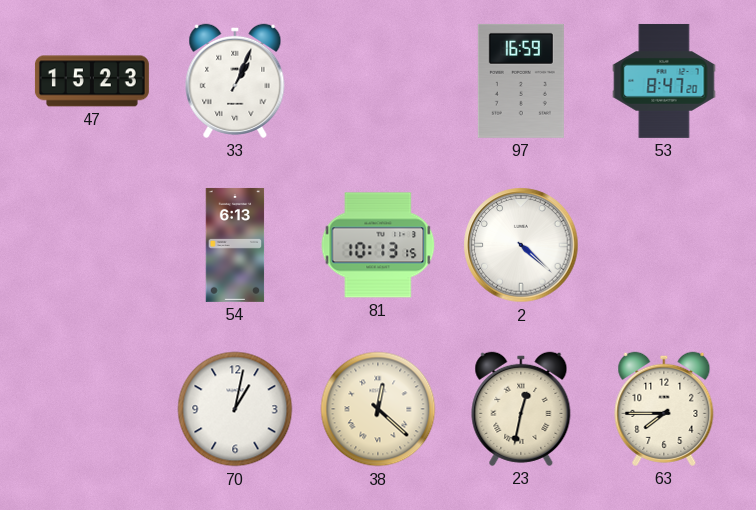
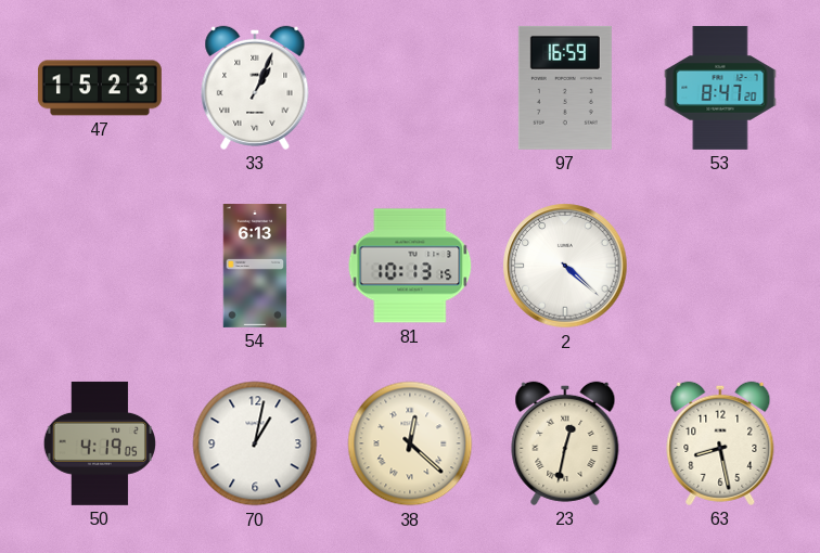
50: none -> 4:19
63: 7:45 -> 8:28
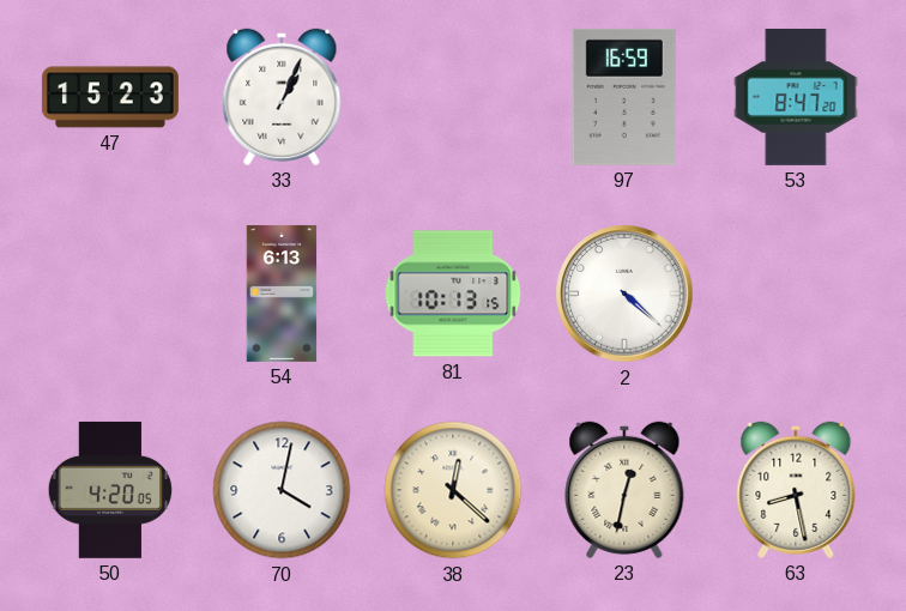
50: 4:19 -> 4:20
70: 1:02 -> 4:02
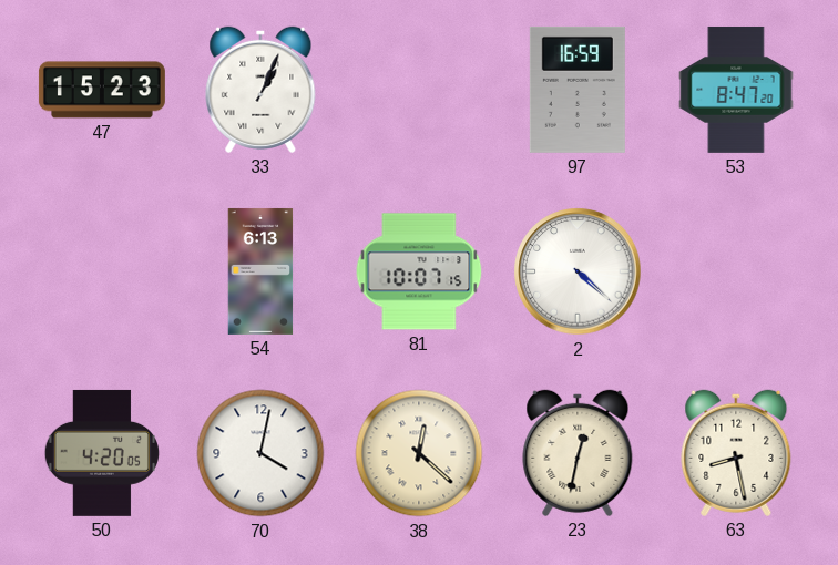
81: 10:13 -> 10:07
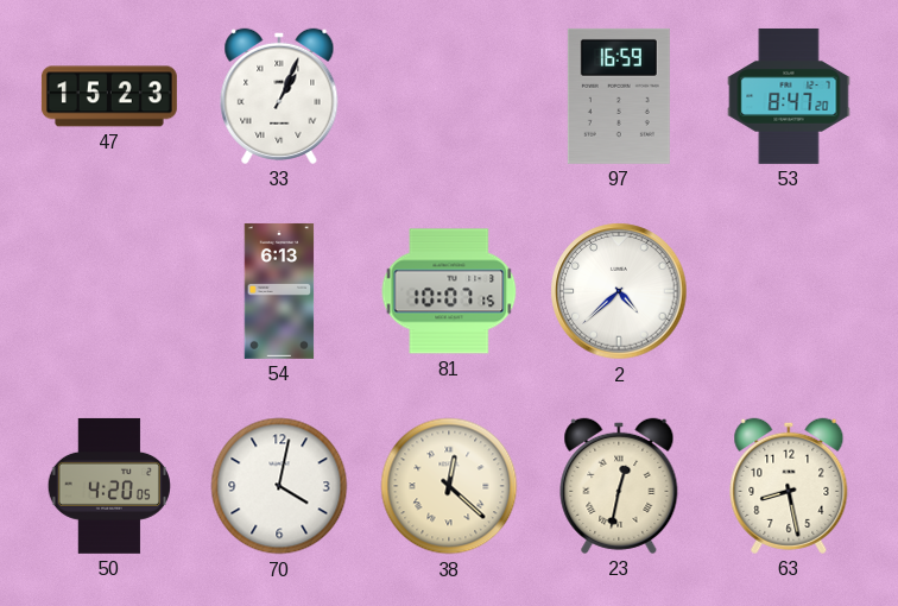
2: 4:22 -> 4:38
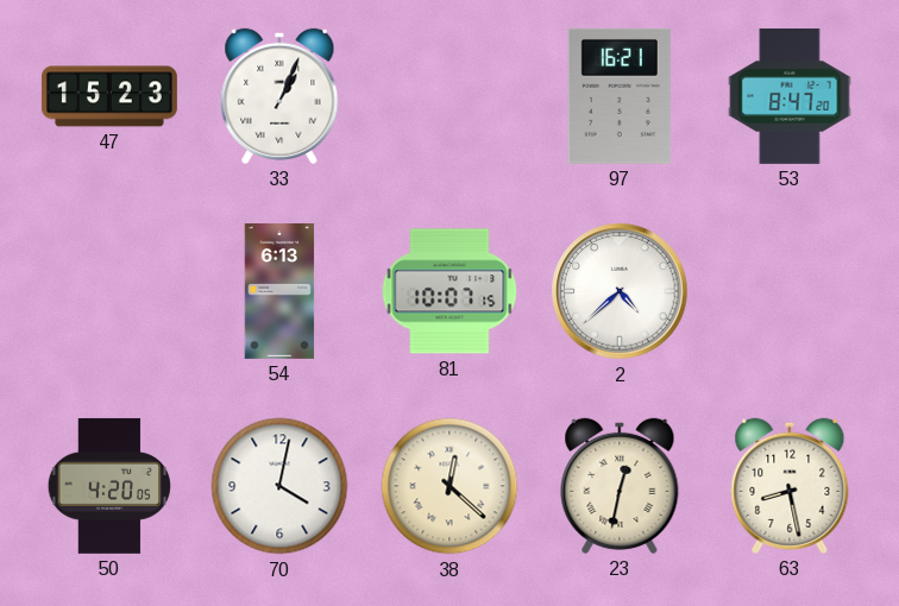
97: 16:59 -> 16:21
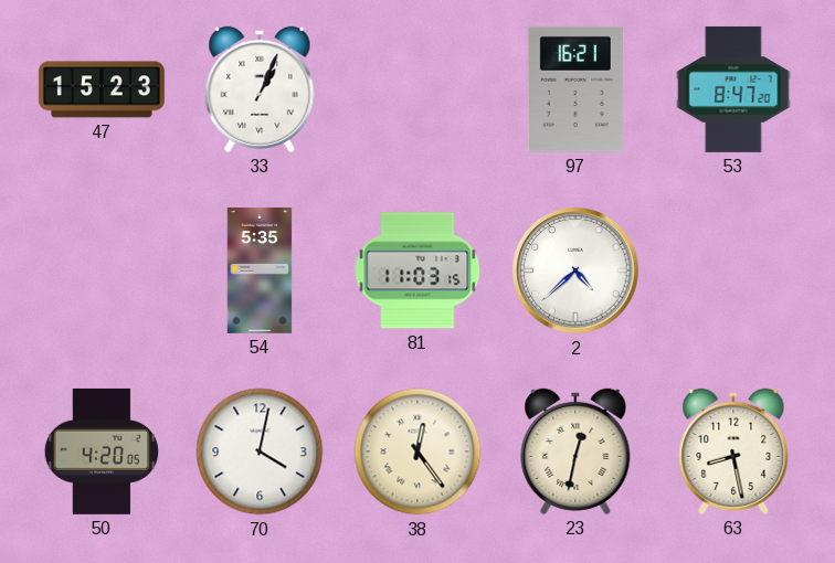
54: 6:13 -> 5:35
81: 10:07 -> 11:03
38: 12:22 -> 12:24
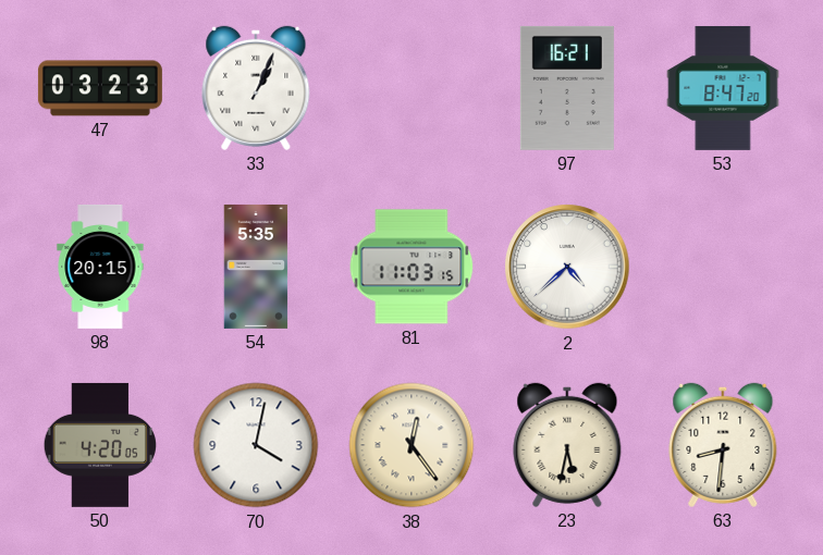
47: 15:23 -> 03:23
98: none -> 20:15
23: 12:32 -> 5:32
63: 8:28 -> 8:31
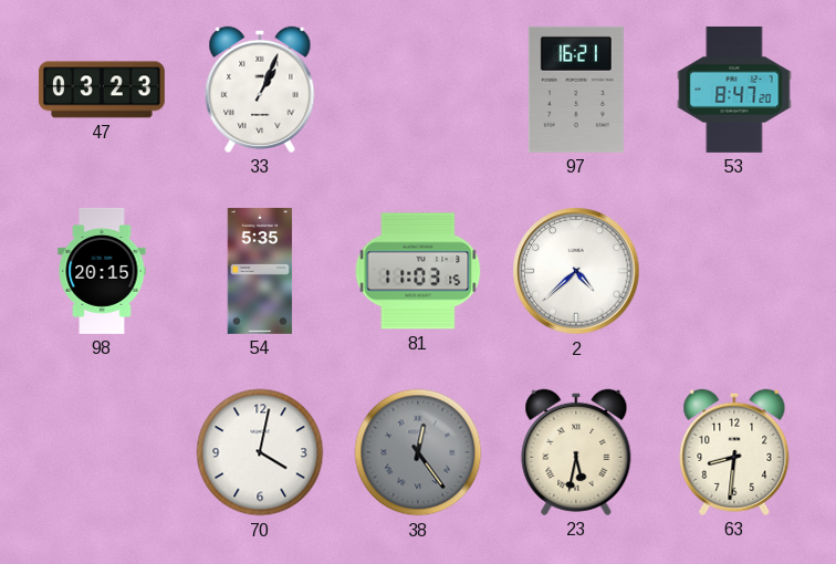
50: 4:20 -> none
38 dial: cream -> grey
